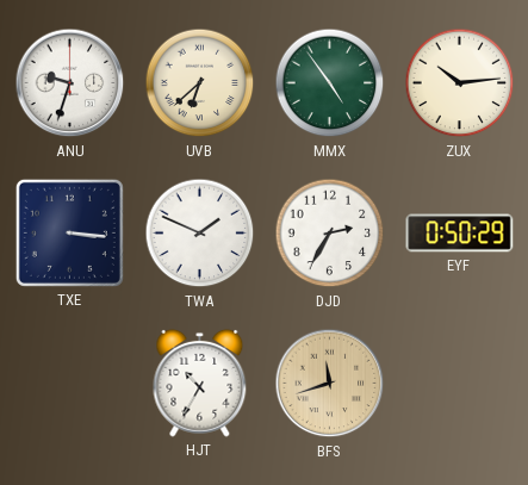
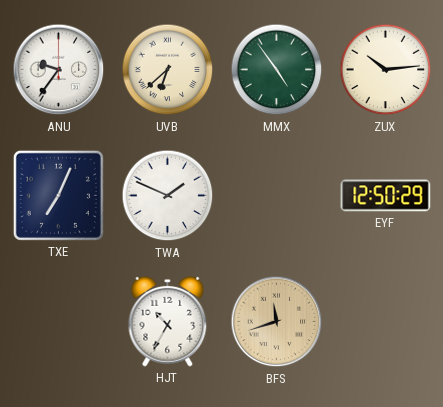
ANU: 9:33 -> 9:36
TXE: 3:16 -> 7:04
DJD: 2:35 -> none
EYF: 0:50 -> 12:50
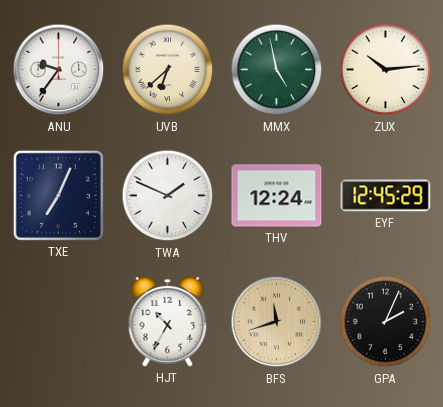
MMX: 4:54 -> 4:58
THV: none -> 12:24
EYF: 12:50 -> 12:45
GPA: none -> 2:04
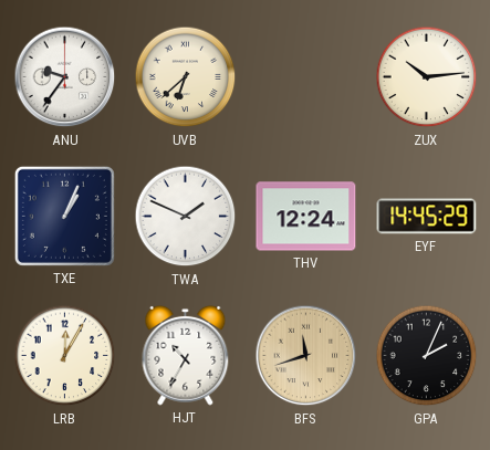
MMX: 4:58 -> none
TXE: 7:04 -> 1:04
EYF: 12:45 -> 14:45
LRB: none -> 12:05
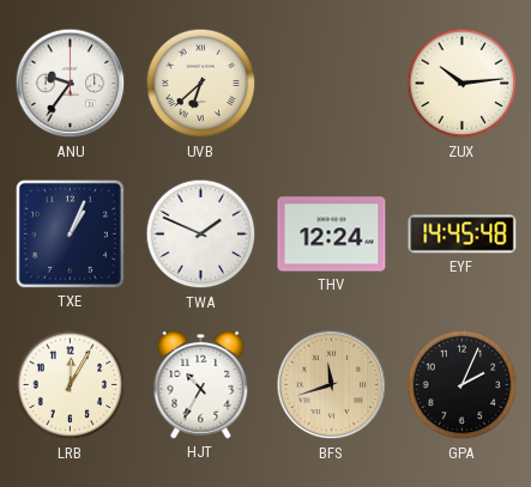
EYF: 14:45:29 -> 14:45:48
